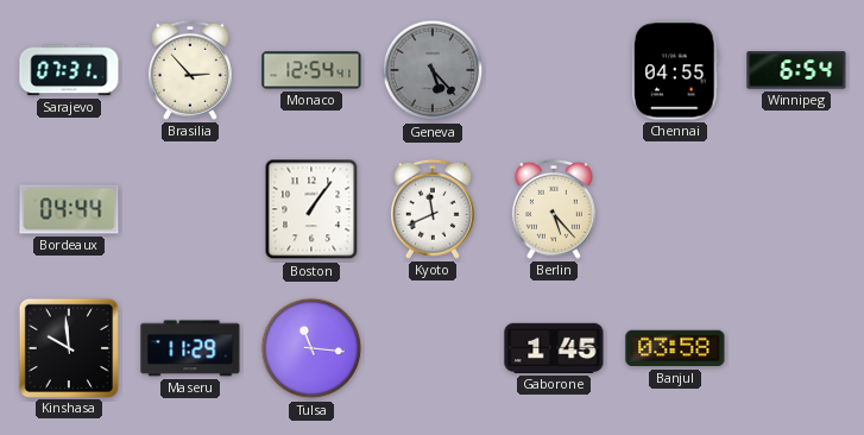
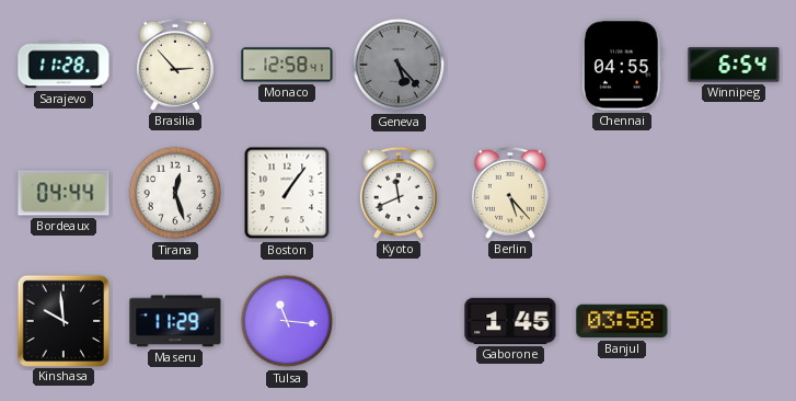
Sarajevo: 07:31 -> 11:28
Monaco: 12:54 -> 12:58
Tirana: none -> 12:27
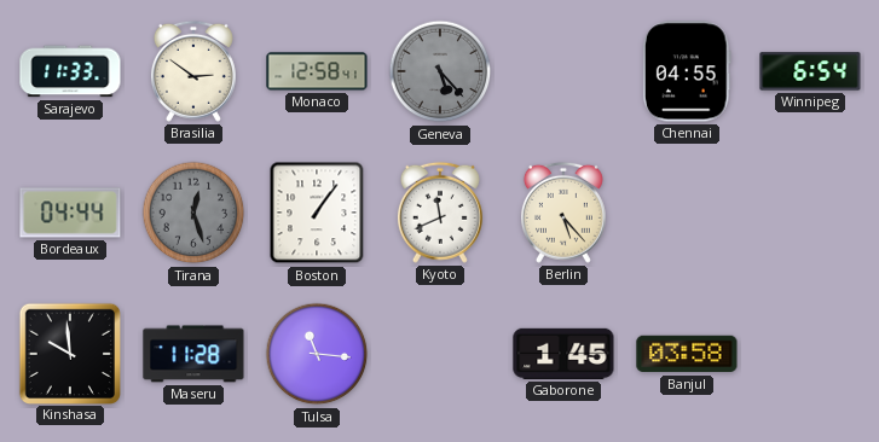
Sarajevo: 11:28 -> 11:33
Brasilia: 2:53 -> 2:51
Tirana dial: white -> grey
Maseru: 11:29 -> 11:28
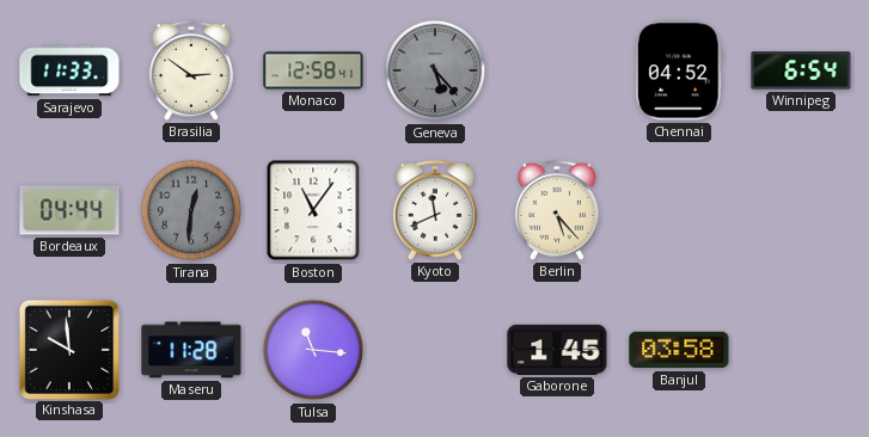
Chennai: 04:55 -> 04:52
Tirana: 12:27 -> 12:31
Boston: 1:06 -> 11:06
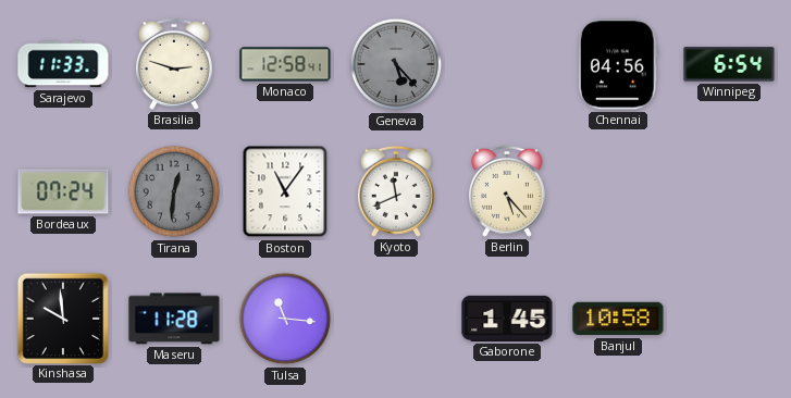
Brasilia: 2:51 -> 2:48
Chennai: 04:52 -> 04:56
Bordeaux: 04:44 -> 07:24
Banjul: 03:58 -> 10:58
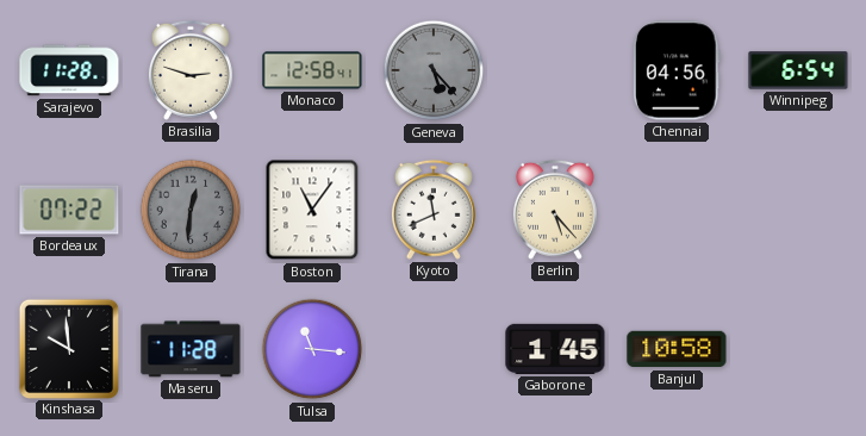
Sarajevo: 11:33 -> 11:28
Bordeaux: 07:24 -> 07:22
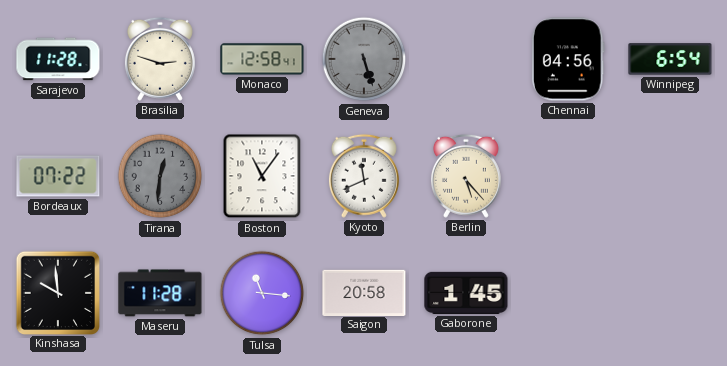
Geneva: 5:23 -> 5:27
Saigon: none -> 20:58
Banjul: 10:58 -> none
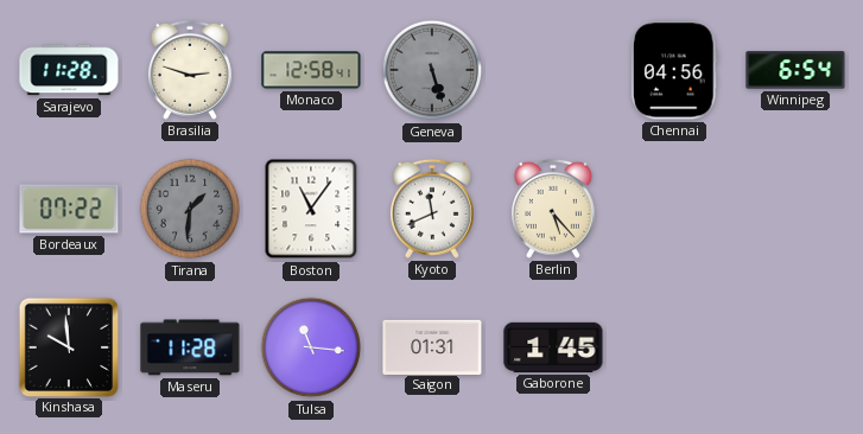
Tirana: 12:31 -> 1:31
Saigon: 20:58 -> 01:31
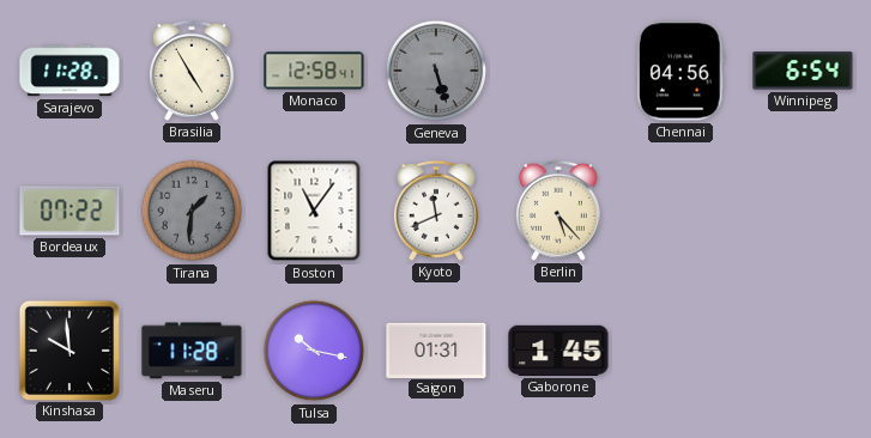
Brasilia: 2:48 -> 4:55
Tulsa: 11:16 -> 10:17
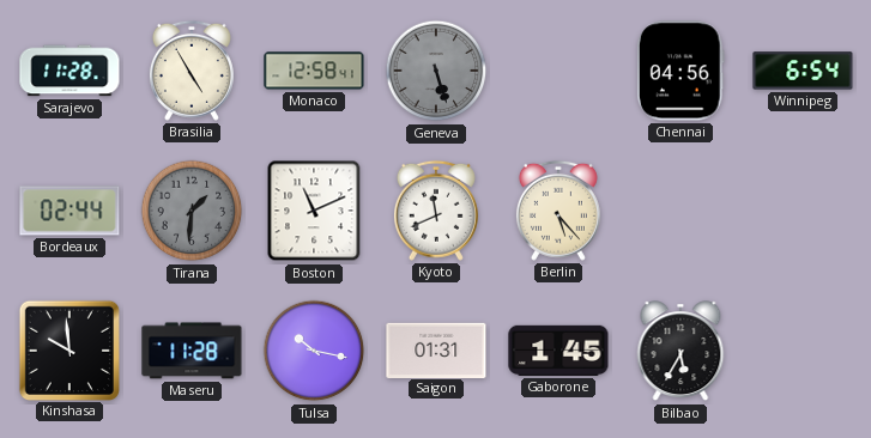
Bordeaux: 07:22 -> 02:44
Boston: 11:06 -> 11:11
Bilbao: none -> 5:35
